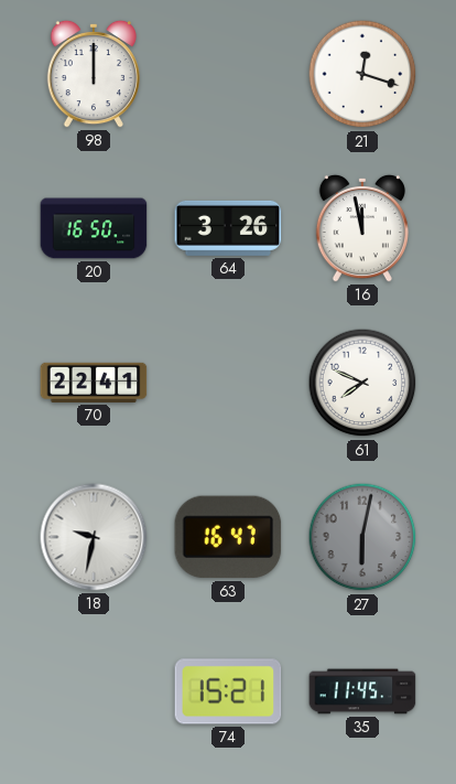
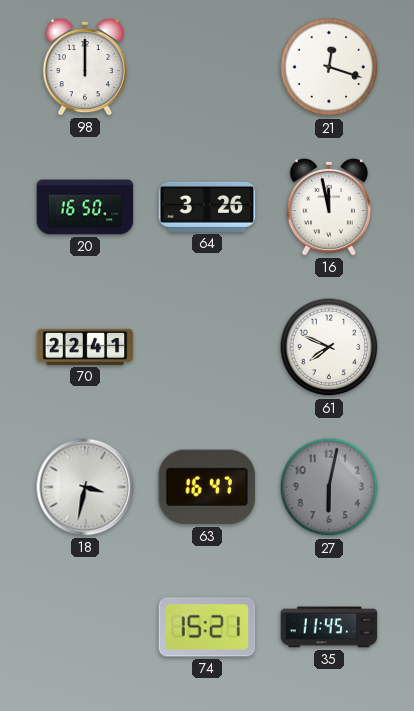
18: 9:32 -> 3:32
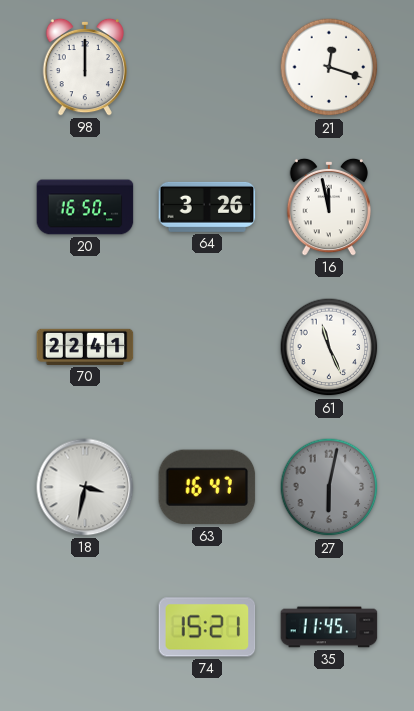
61: 7:49 -> 11:26
